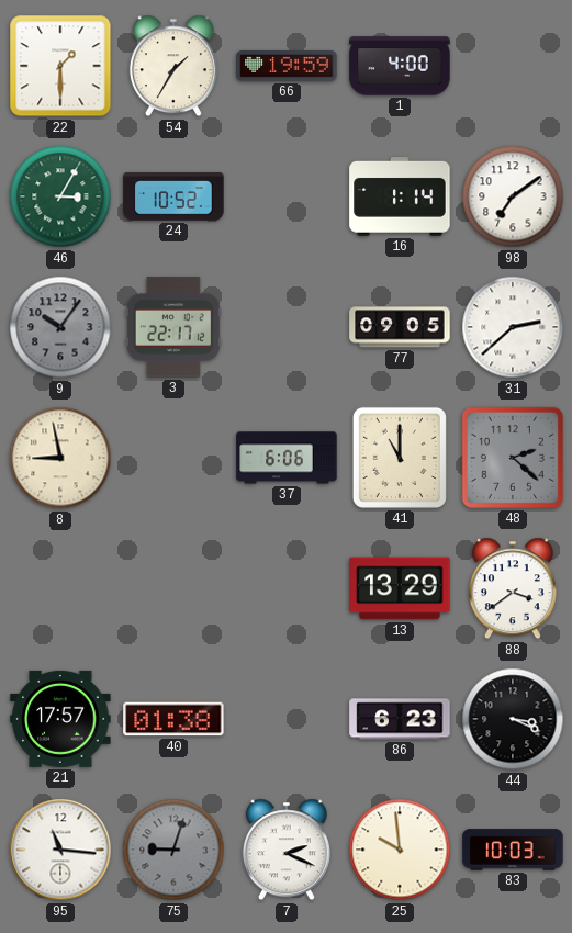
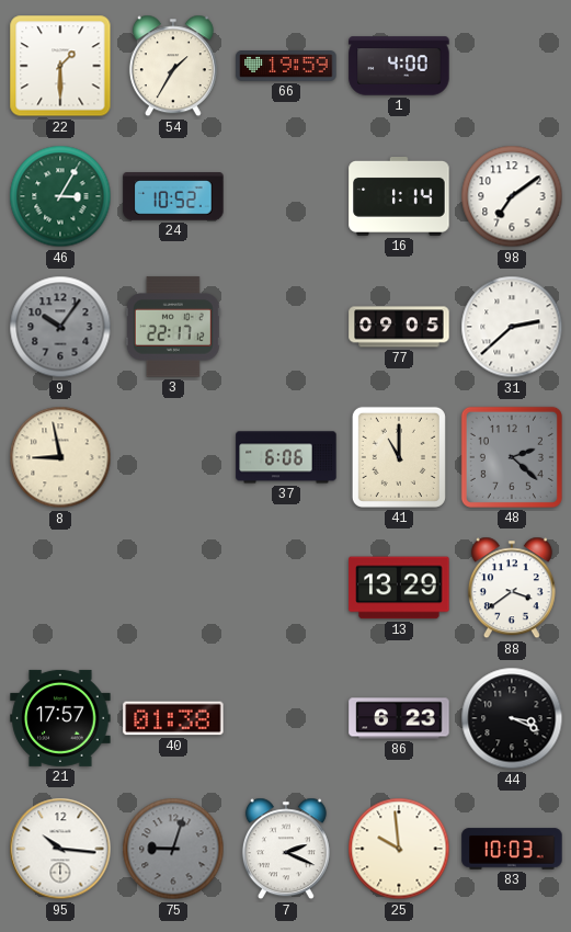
95: 11:16 -> 10:16
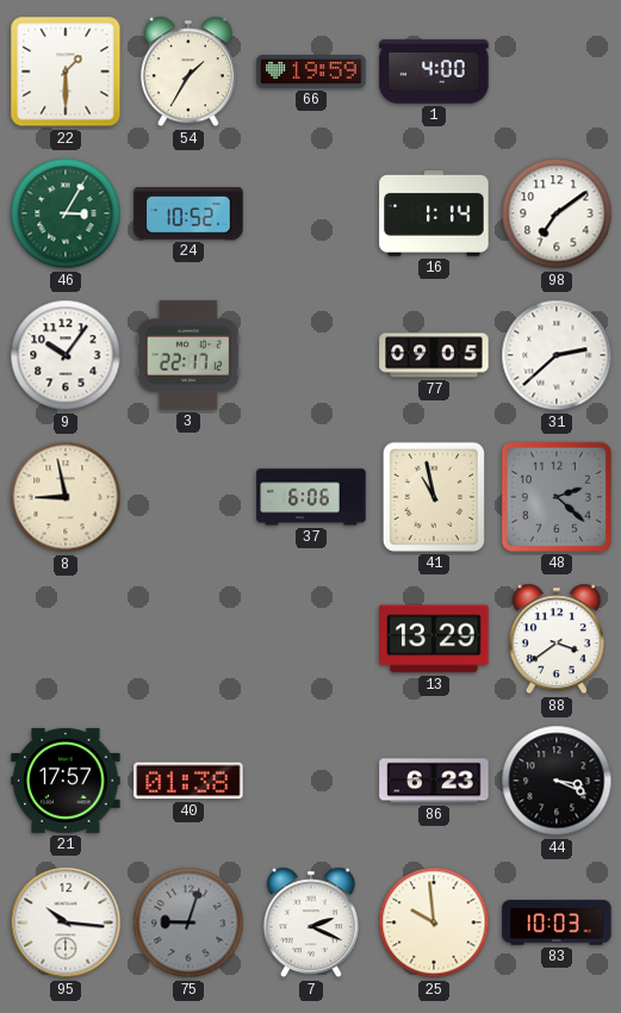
9 dial: grey -> white
41: 11:00 -> 10:58
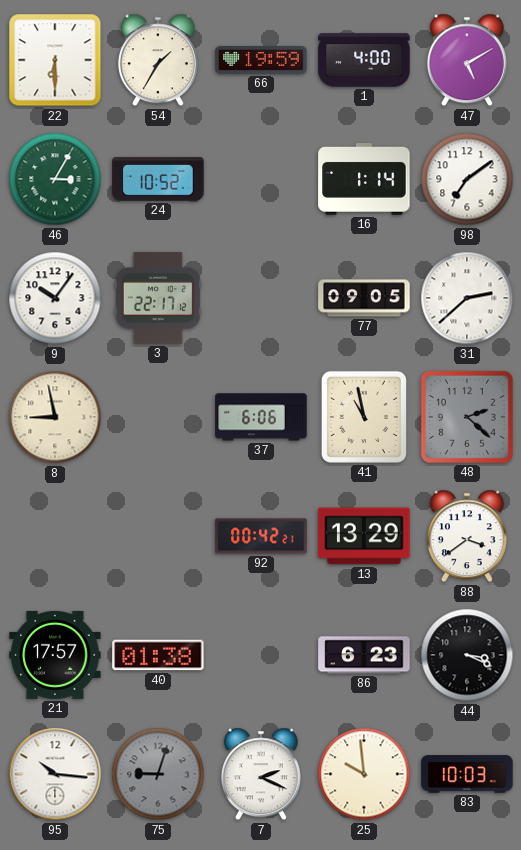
22: 1:30 -> 6:30
47: none -> 5:10
92: none -> 00:42
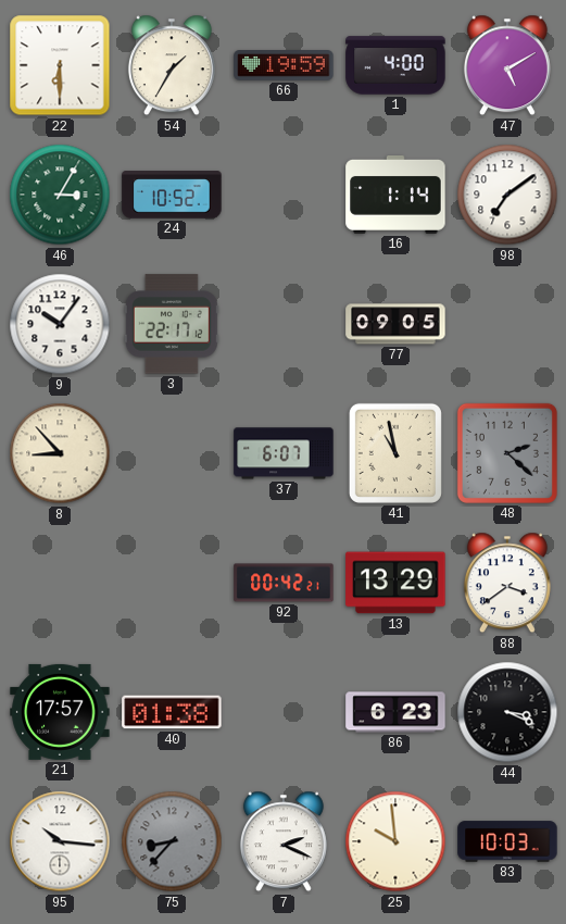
31: 2:38 -> none
8: 8:58 -> 8:53
37: 6:06 -> 6:07
75: 9:03 -> 8:37
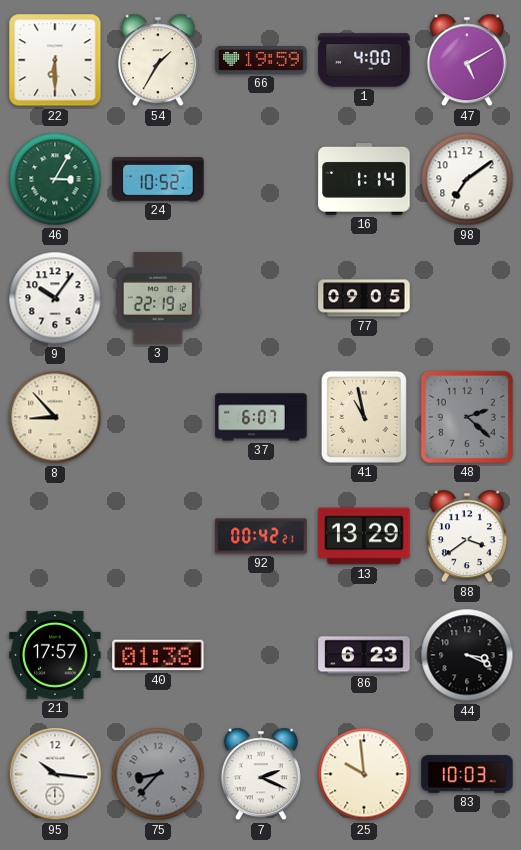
3: 22:17 -> 22:19
